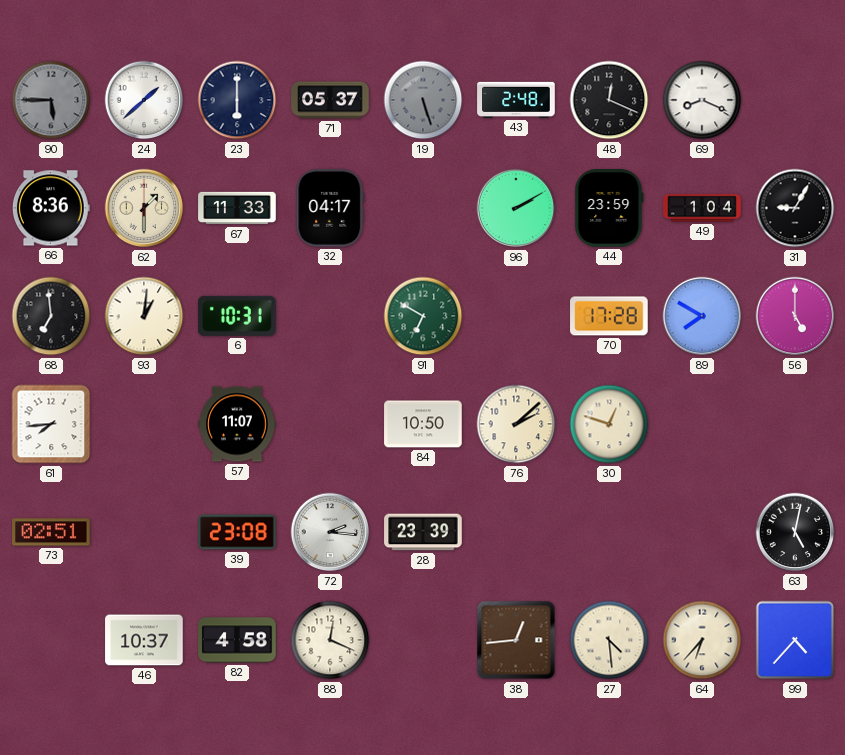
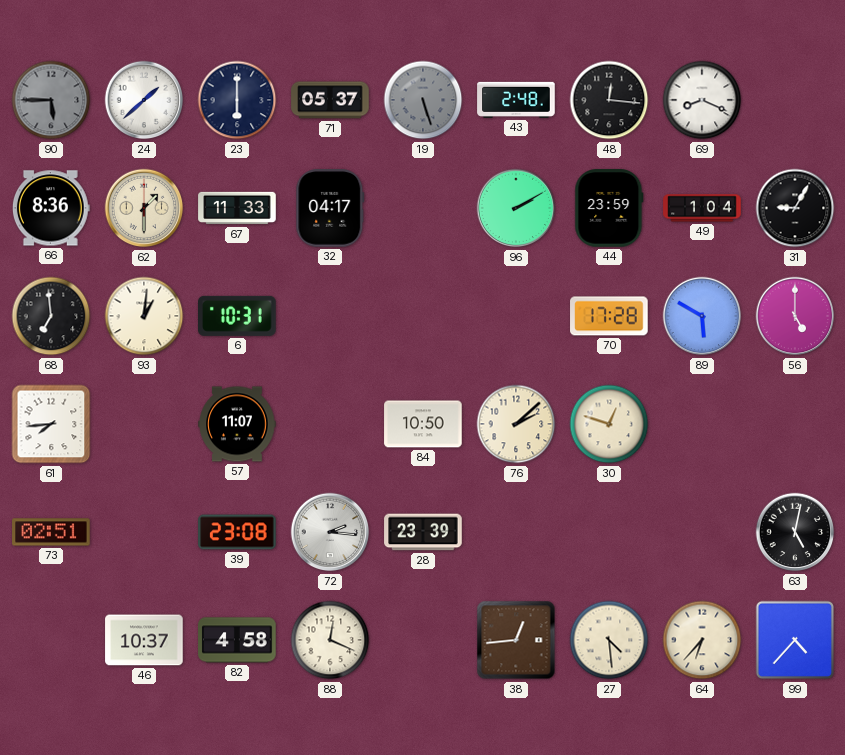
48: 12:19 -> 12:16
91: 6:50 -> none
89: 7:50 -> 5:50
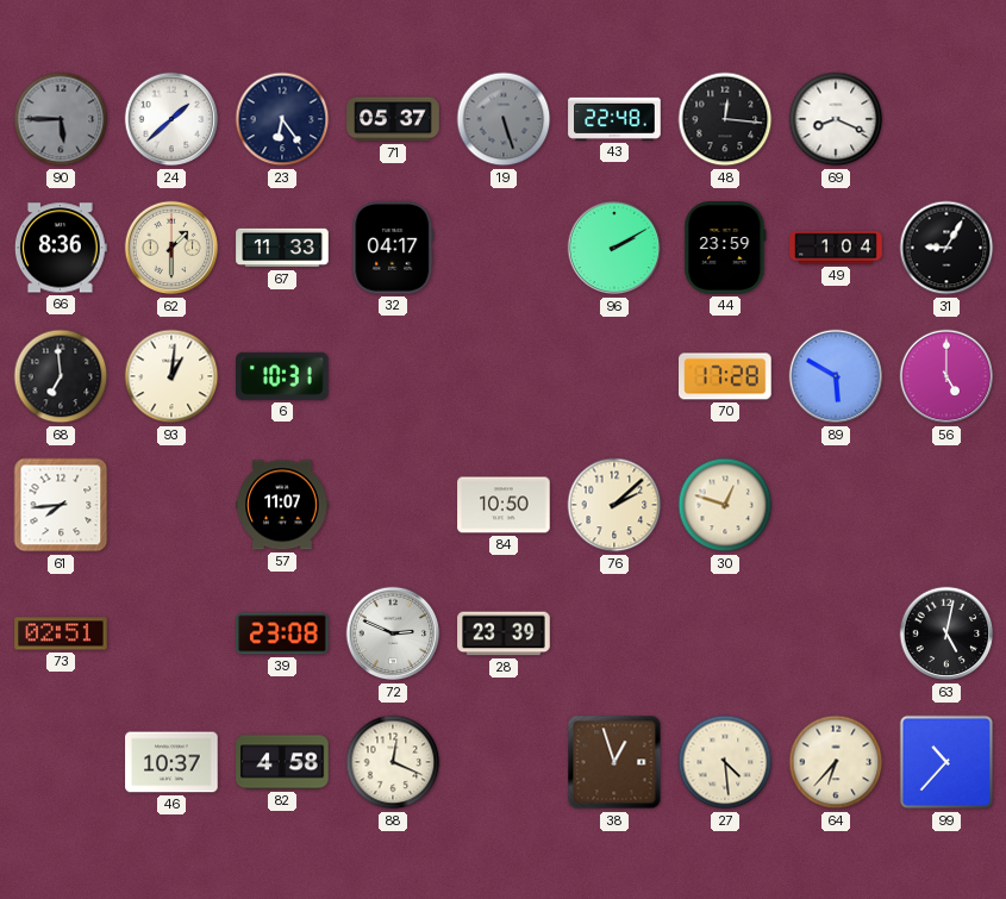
23: 6:00 -> 6:24
43: 2:48 -> 22:48
72: 2:16 -> 2:49
38: 12:44 -> 12:57
99: 4:37 -> 10:37
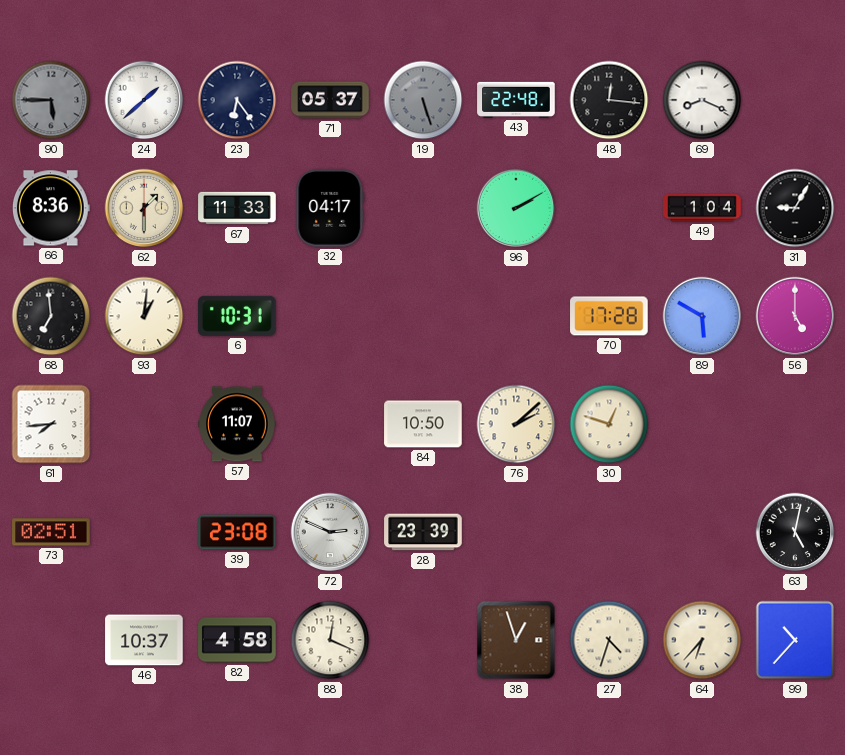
44: 23:59 -> none
27: 4:29 -> 4:33
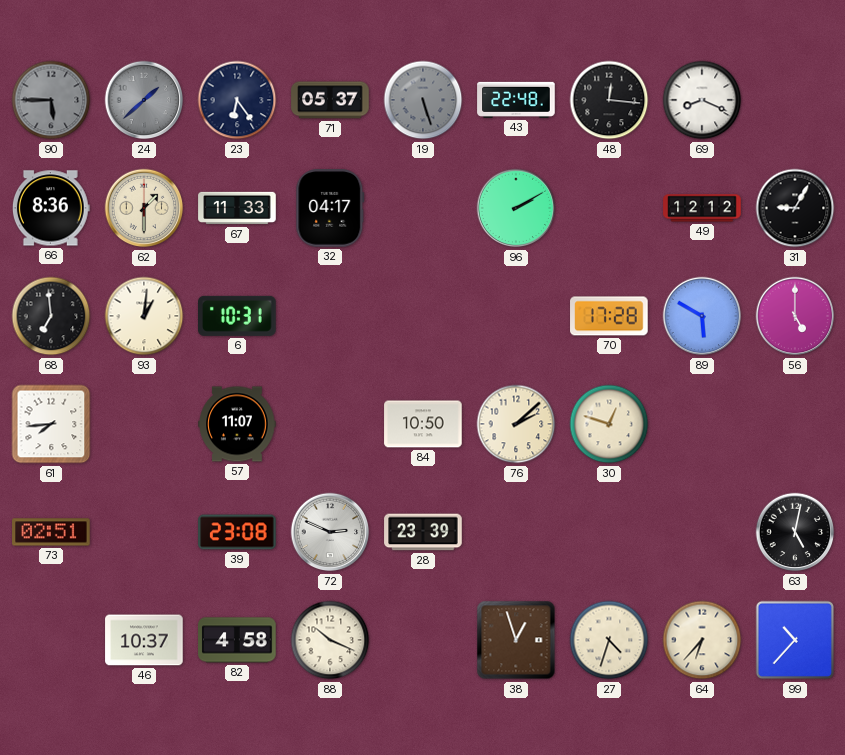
24 dial: white -> grey
49: 1:04 -> 12:12
88: 12:19 -> 10:19
